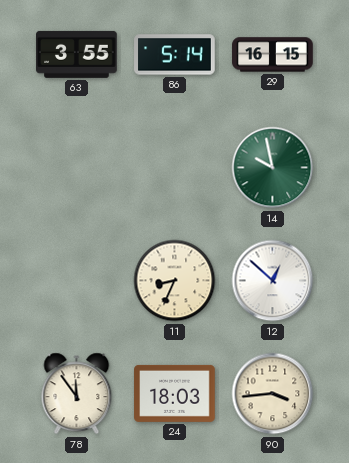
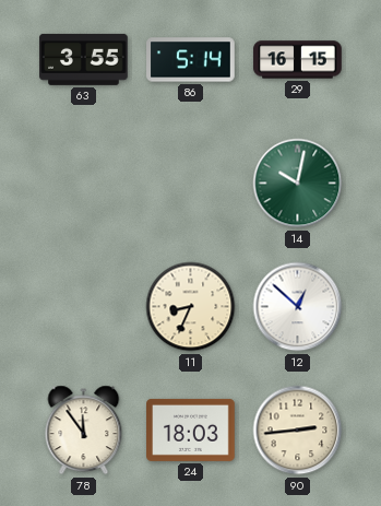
14: 9:58 -> 10:02
90: 3:44 -> 2:44
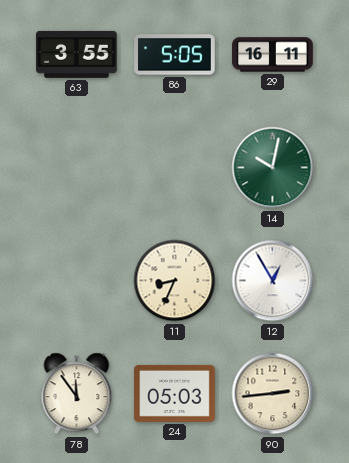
86: 5:14 -> 5:05
29: 16:15 -> 16:11
12: 12:52 -> 12:55
24: 18:03 -> 05:03
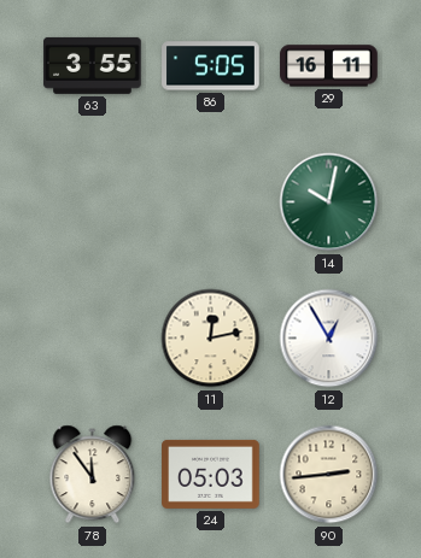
11: 8:34 -> 12:13
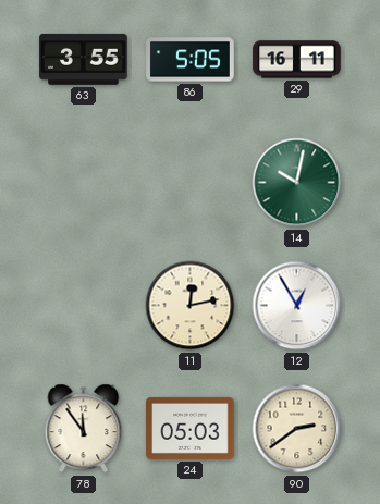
90: 2:44 -> 2:39
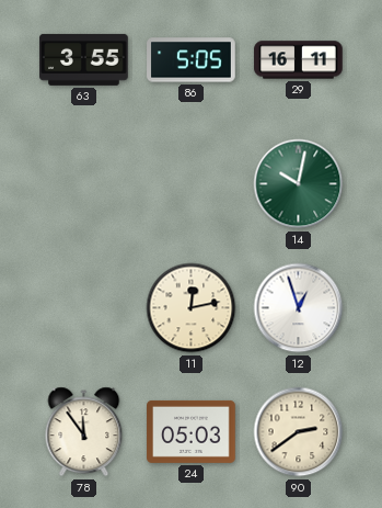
12: 12:55 -> 12:57
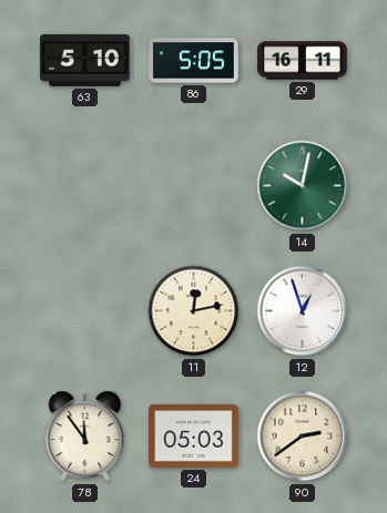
63: 3:55 -> 5:10
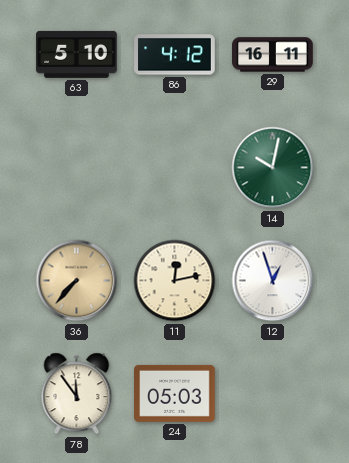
86: 5:05 -> 4:12
36: none -> 7:37
90: 2:39 -> none
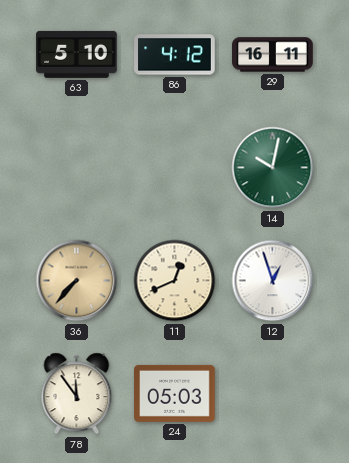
11: 12:13 -> 12:41
